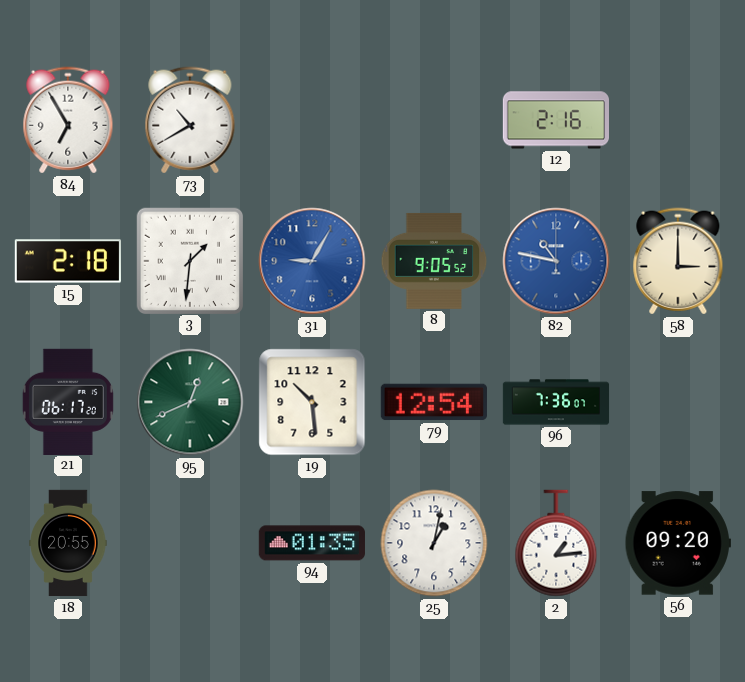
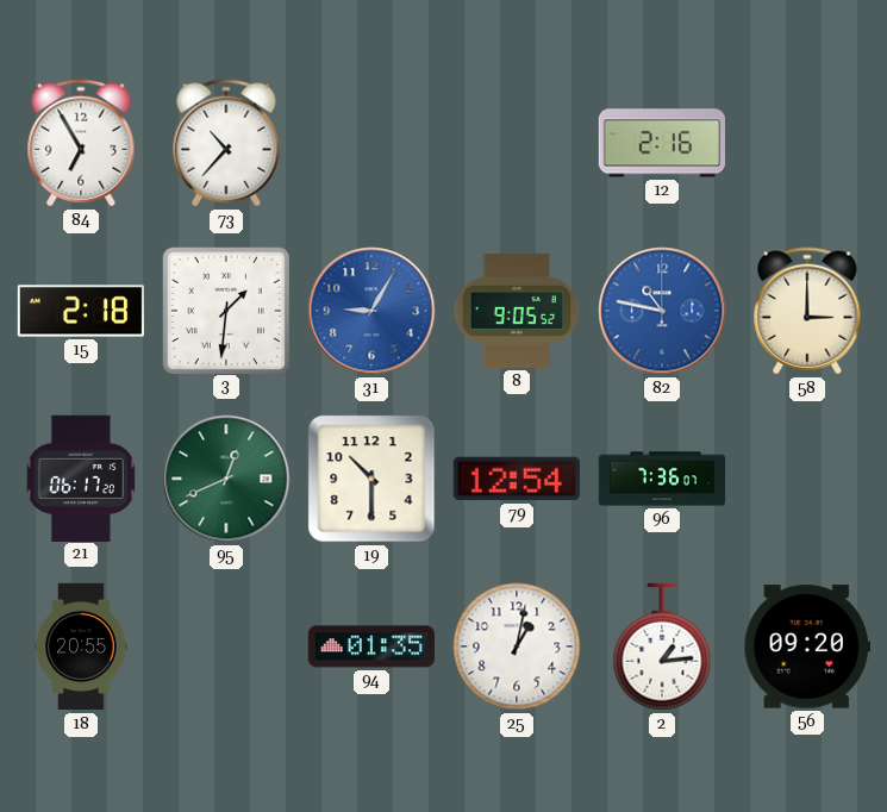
73: 10:40 -> 10:37
19: 10:29 -> 10:30
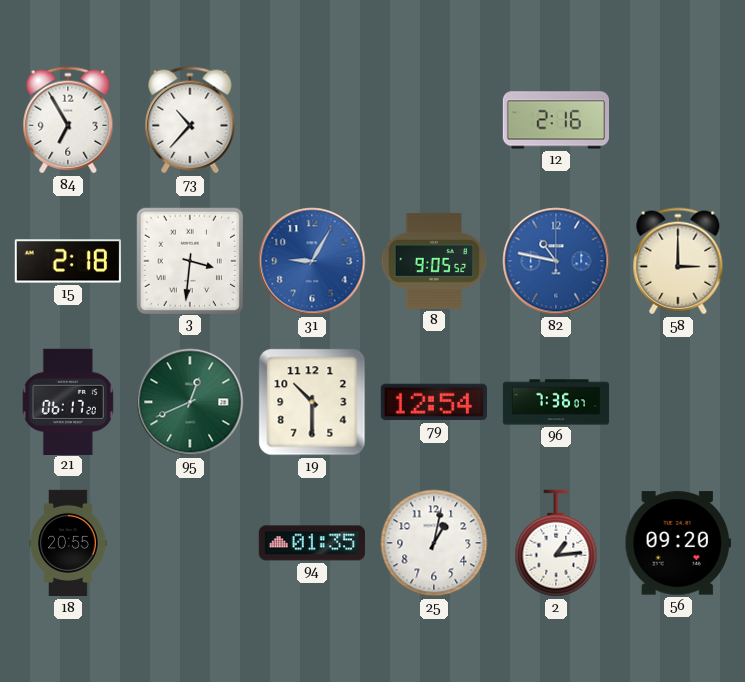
3: 1:31 -> 3:31
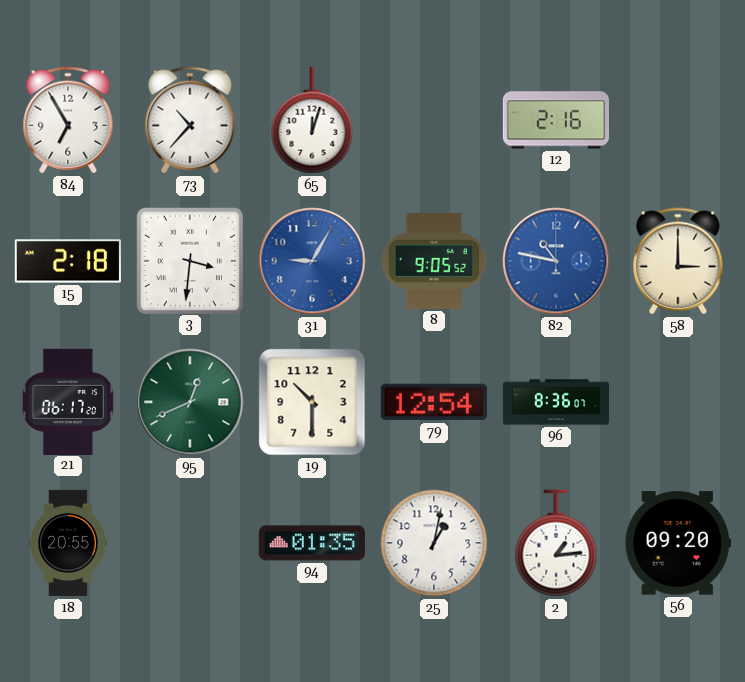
65: none -> 12:03
96: 7:36 -> 8:36
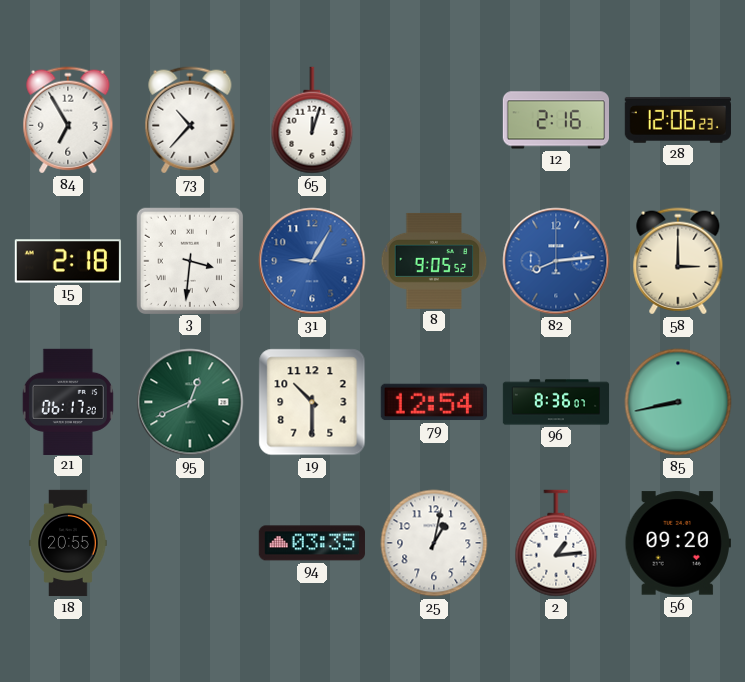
28: none -> 12:06
82: 10:47 -> 8:14
85: none -> 8:43
94: 01:35 -> 03:35
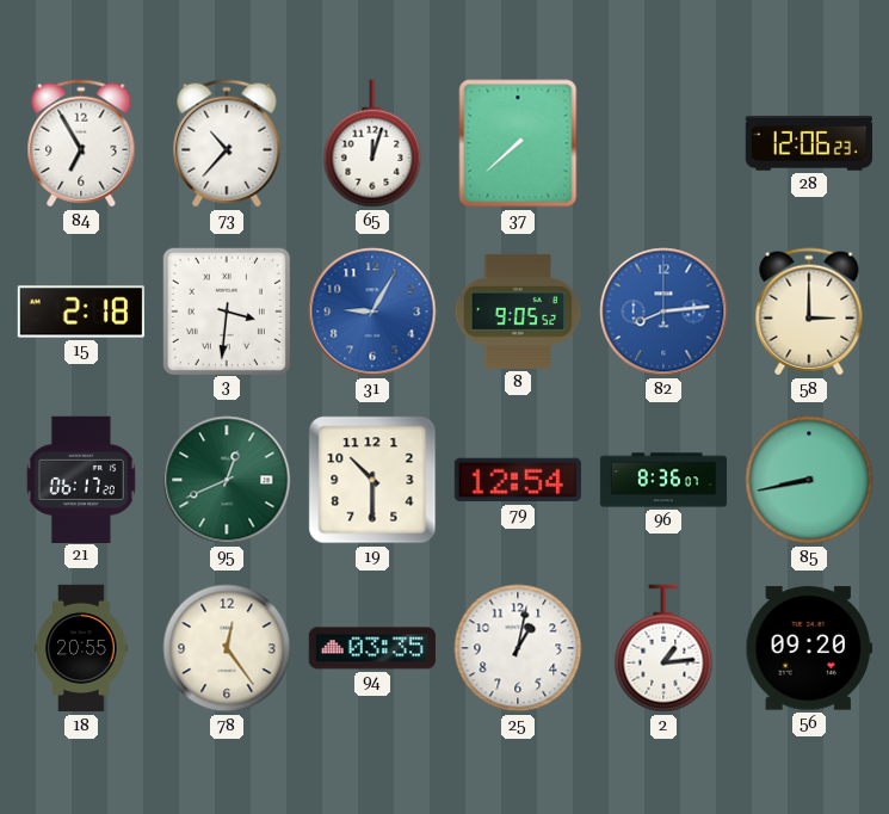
37: none -> 7:38
12: 2:16 -> none
78: none -> 12:24
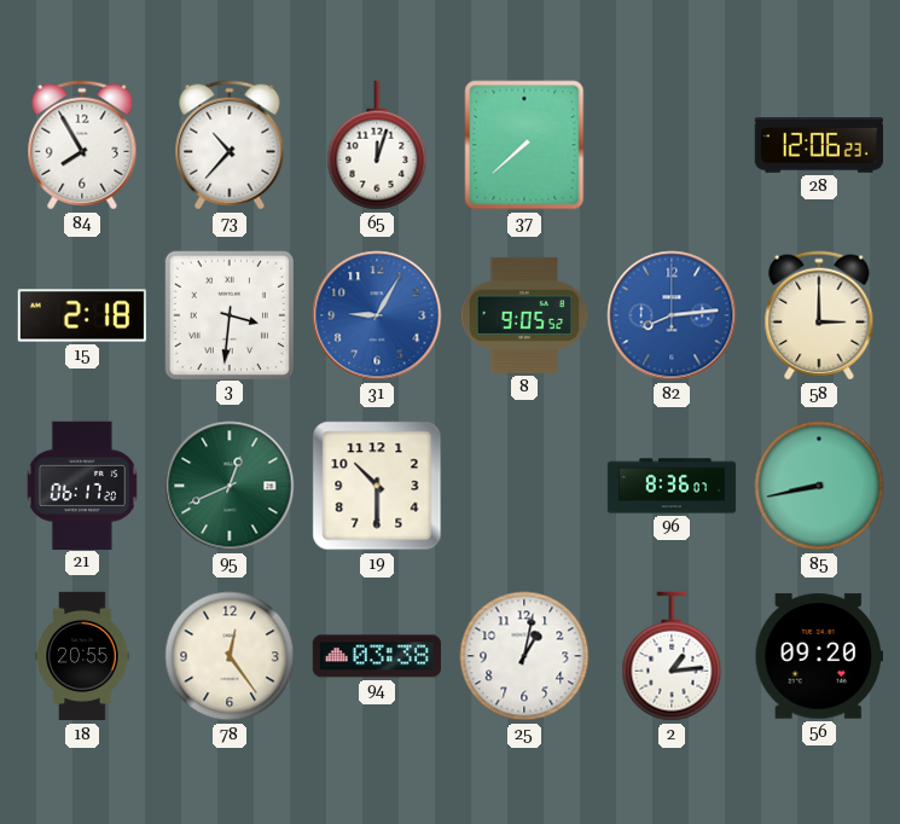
84: 6:55 -> 7:55
79: 12:54 -> none
94: 03:35 -> 03:38
